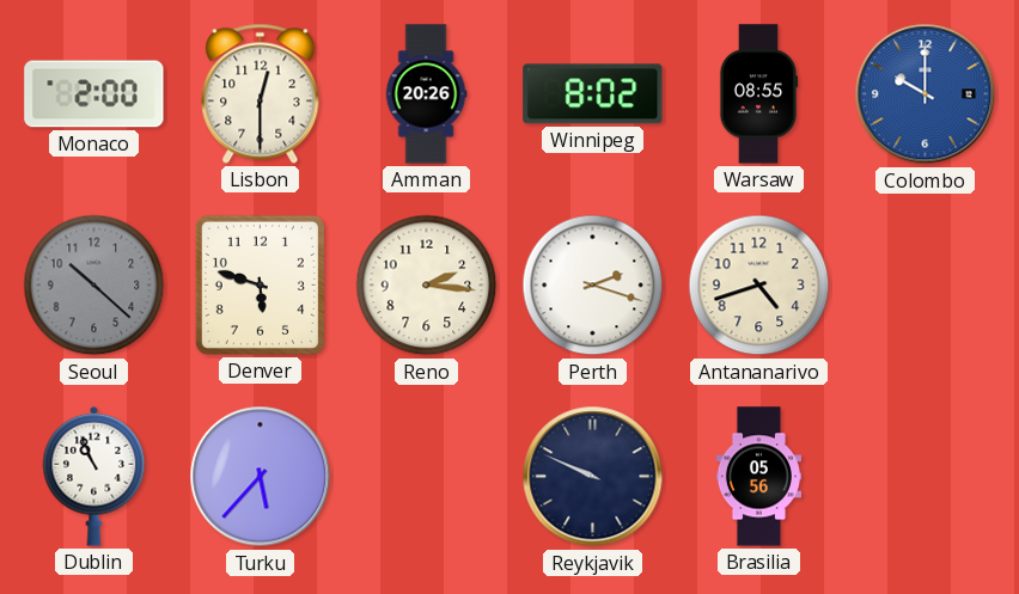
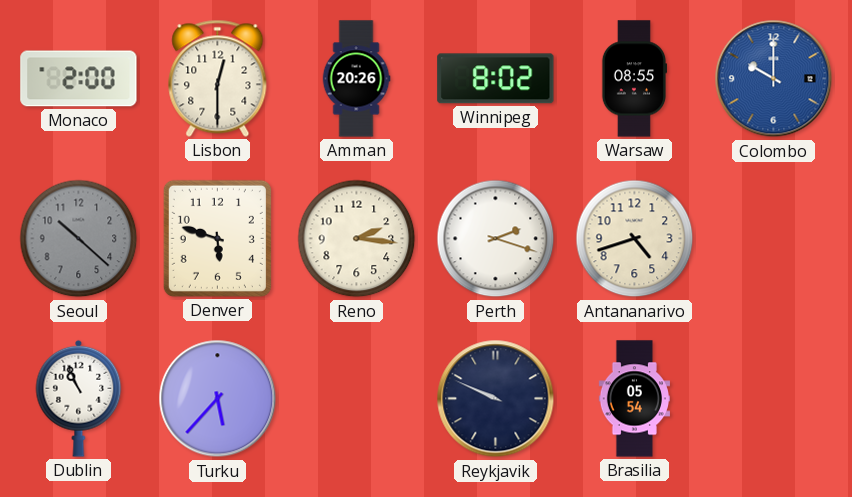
Brasilia: 05:56 -> 05:54
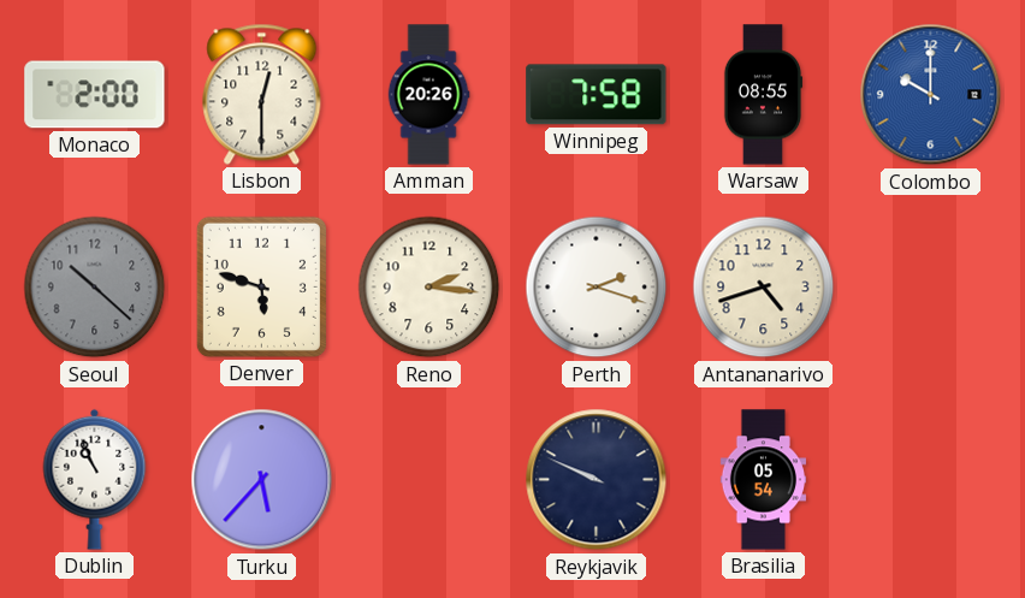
Winnipeg: 8:02 -> 7:58
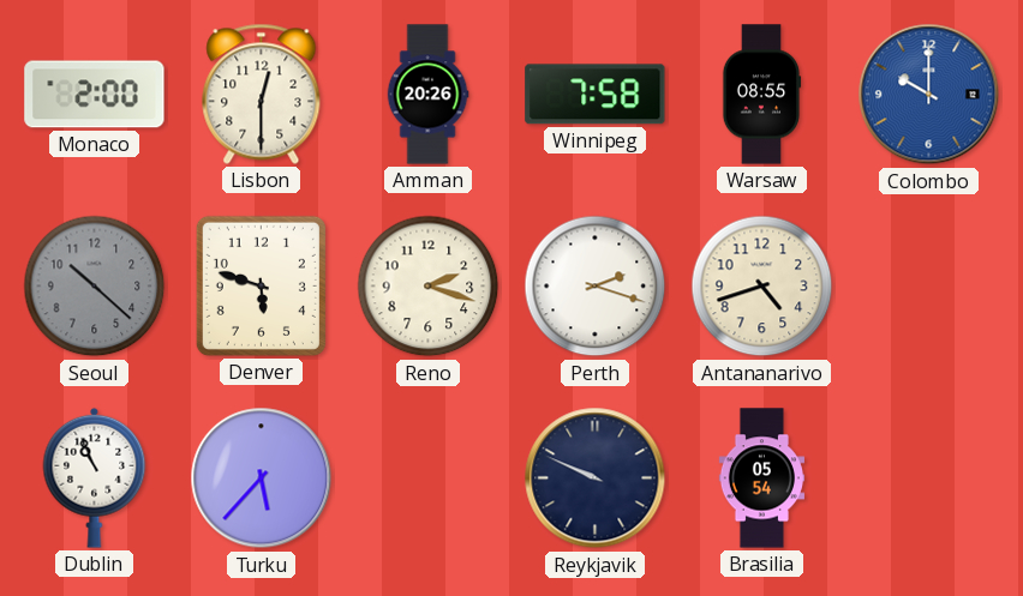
Reno: 2:16 -> 2:18
